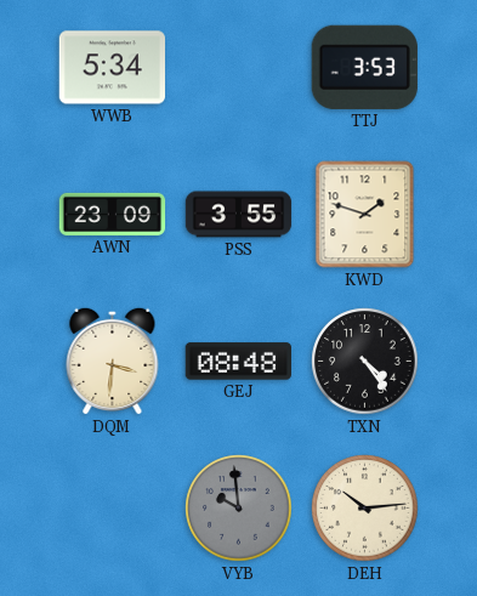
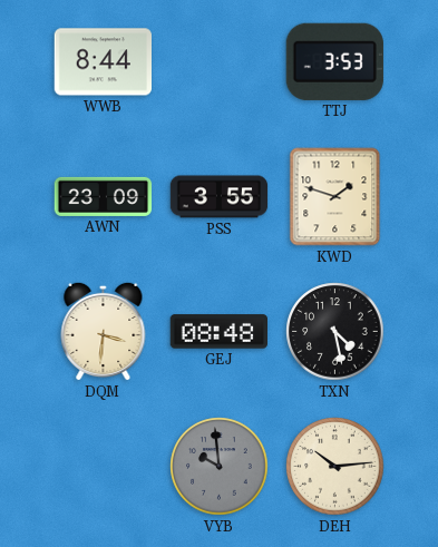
WWB: 5:34 -> 8:44
TXN: 4:24 -> 4:28
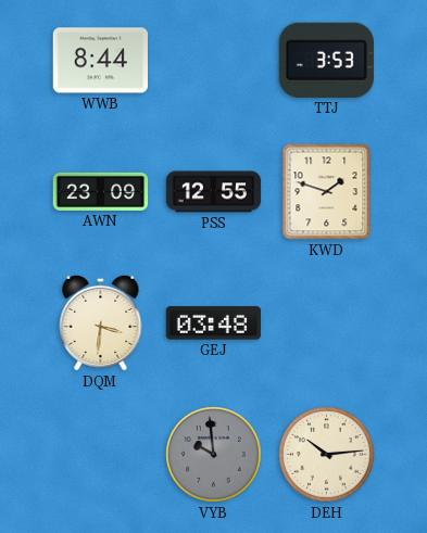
PSS: 3:55 -> 12:55
GEJ: 08:48 -> 03:48
TXN: 4:28 -> none
